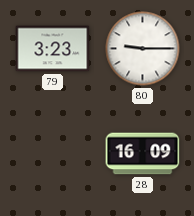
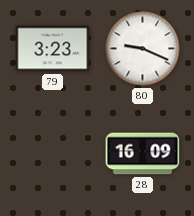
80: 9:15 -> 9:19
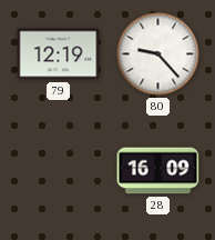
79: 3:23 -> 12:19
80: 9:19 -> 9:23
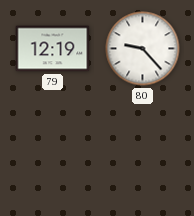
28: 16:09 -> none
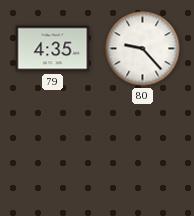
79: 12:19 -> 4:35
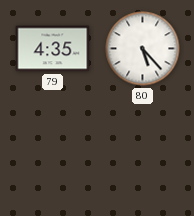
80: 9:23 -> 5:23
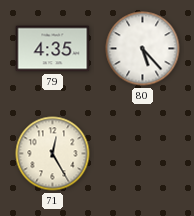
71: none -> 12:25
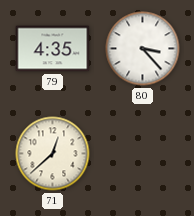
80: 5:23 -> 3:23
71: 12:25 -> 12:38
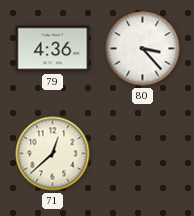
79: 4:35 -> 4:36
